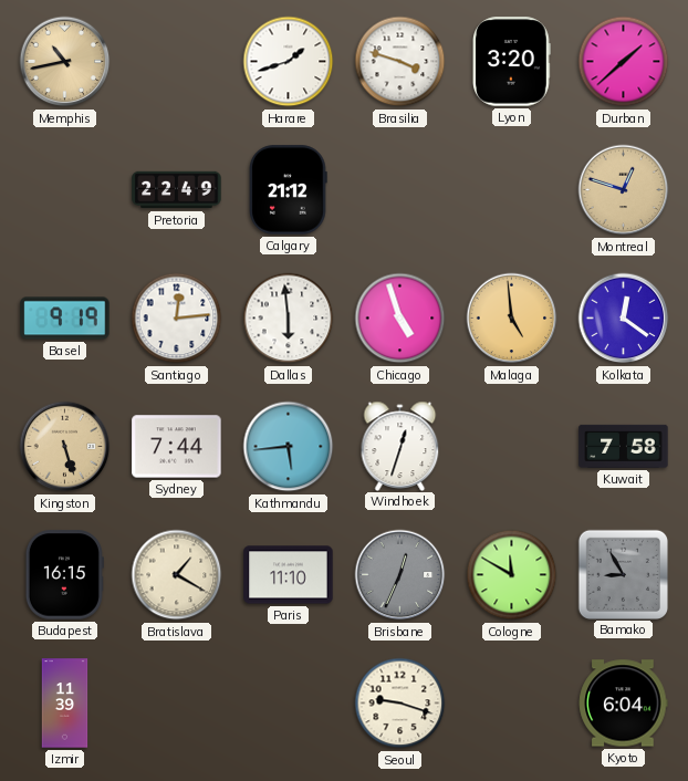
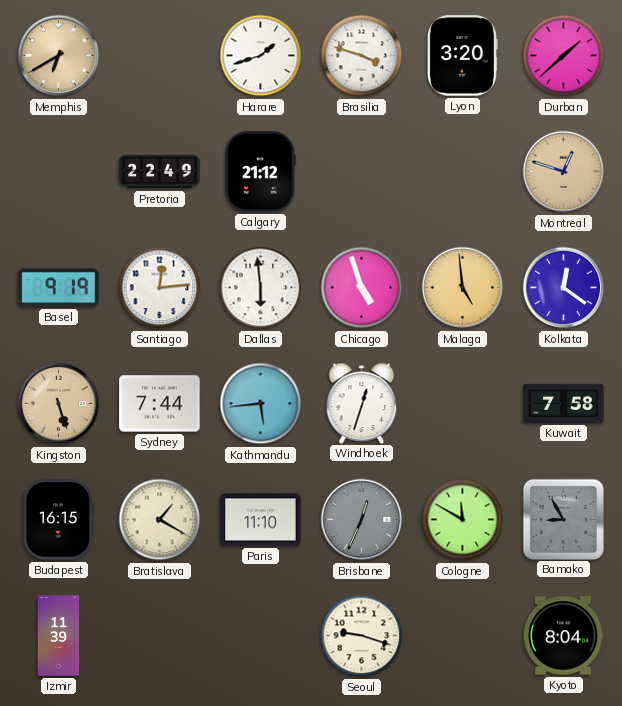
Memphis: 10:43 -> 6:40
Kyoto: 6:04 -> 8:04
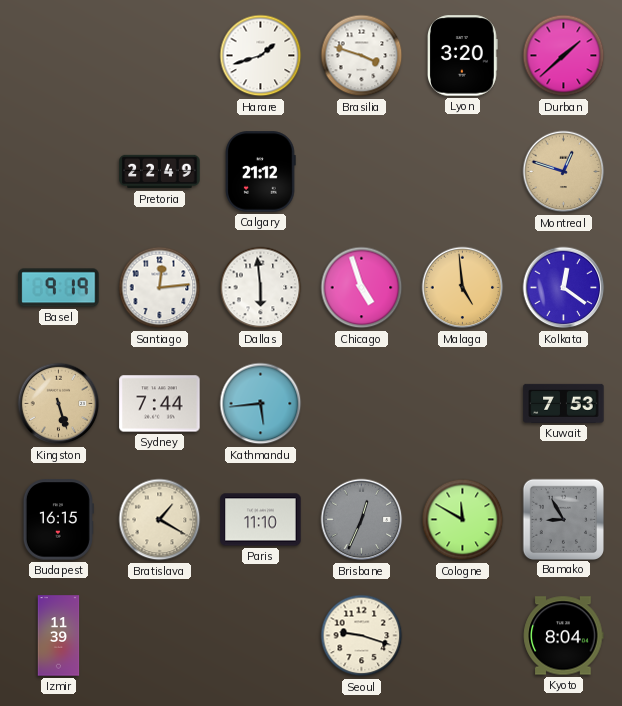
Memphis: 6:40 -> none
Windhoek: 12:33 -> none
Kuwait: 7:58 -> 7:53
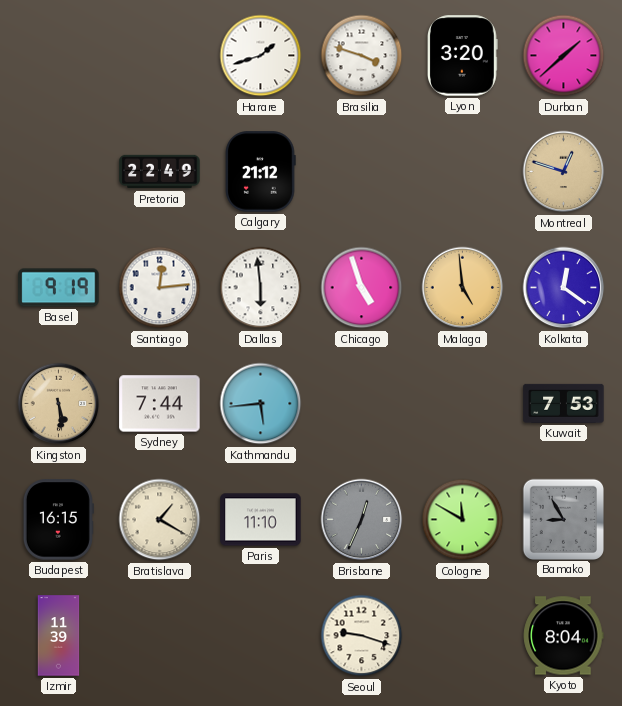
Kingston: 5:27 -> 5:29
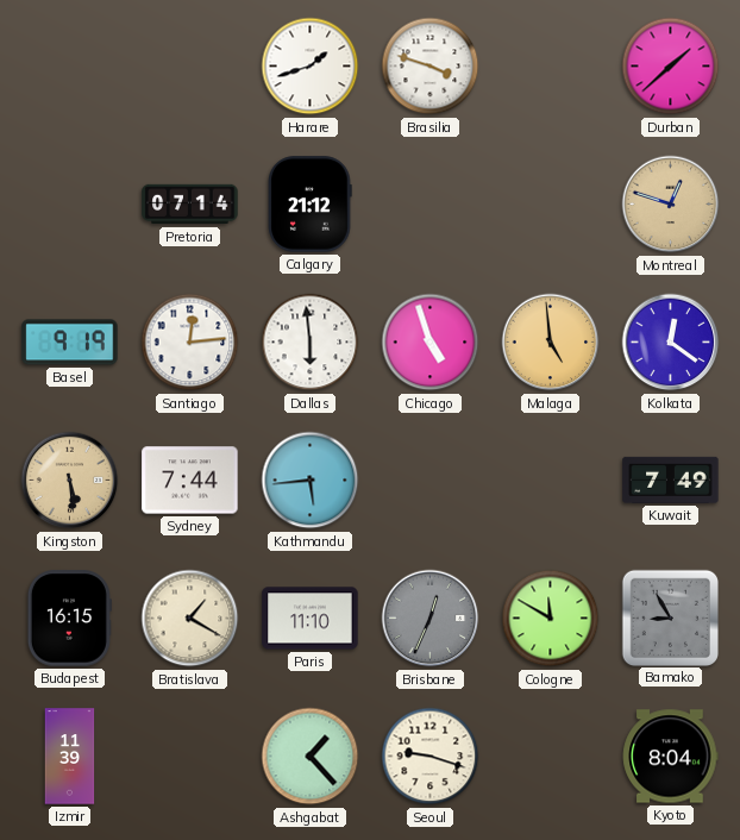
Lyon: 3:20 -> none
Pretoria: 22:49 -> 07:14
Kuwait: 7:53 -> 7:49
Ashgabat: none -> 1:23
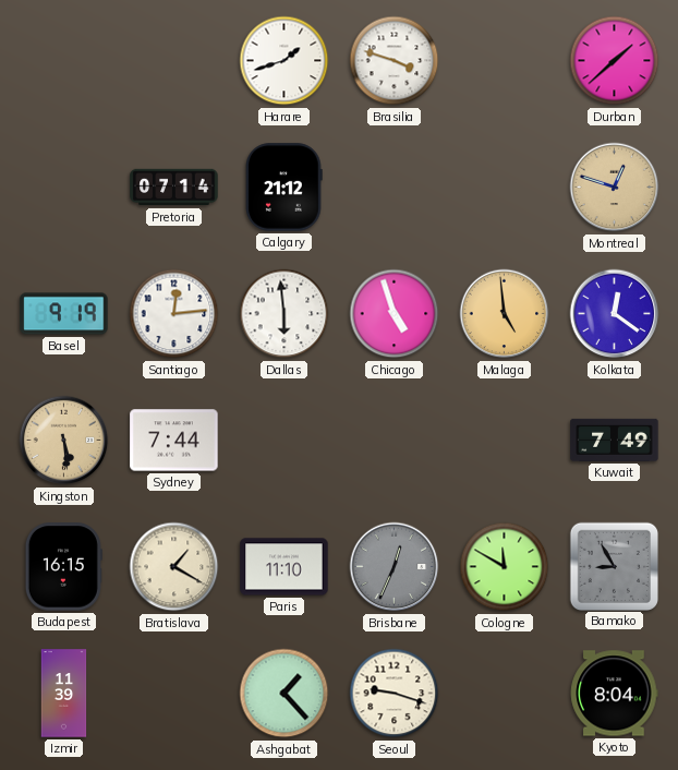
Kathmandu: 5:44 -> none
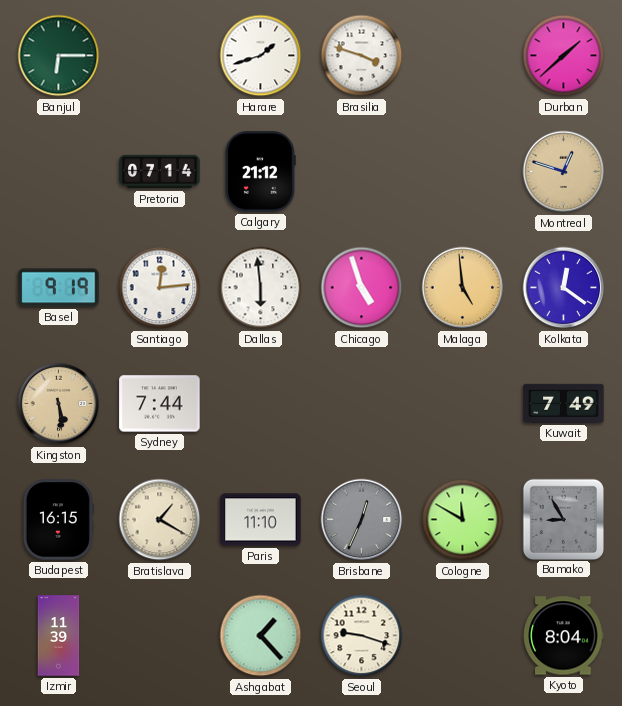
Banjul: none -> 6:15
